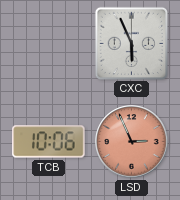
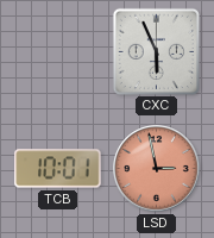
TCB: 10:06 -> 10:01
LSD: 2:56 -> 2:58
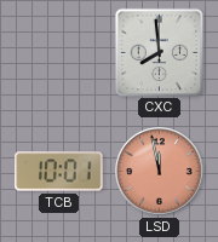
CXC: 5:56 -> 7:59
LSD: 2:58 -> 11:58
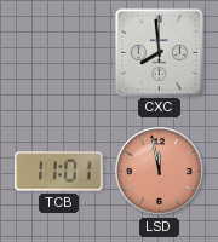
TCB: 10:01 -> 11:01
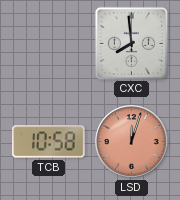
TCB: 11:01 -> 10:58
LSD: 11:58 -> 12:03
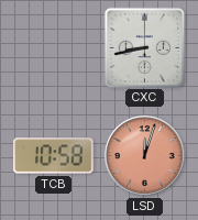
CXC: 7:59 -> 8:43
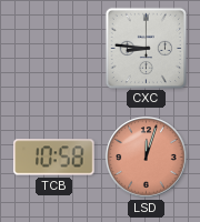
CXC: 8:43 -> 8:46
